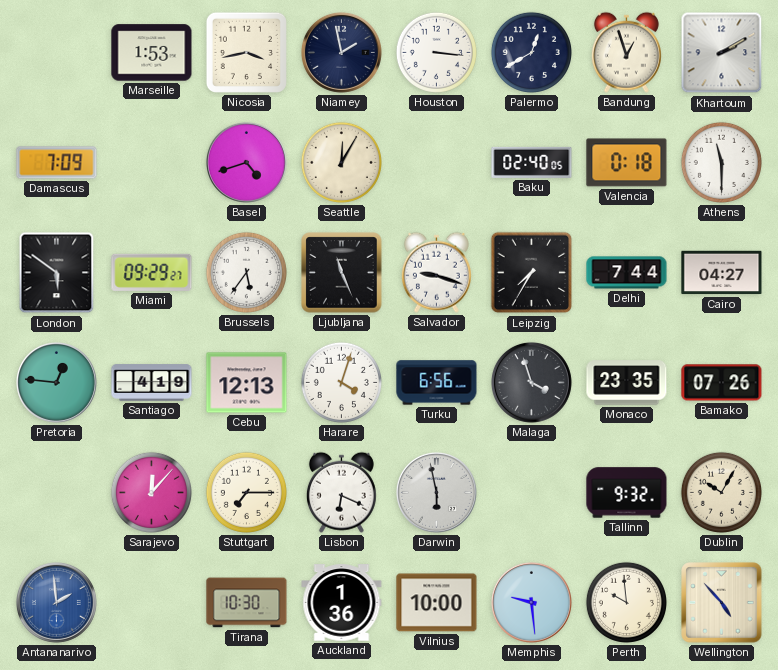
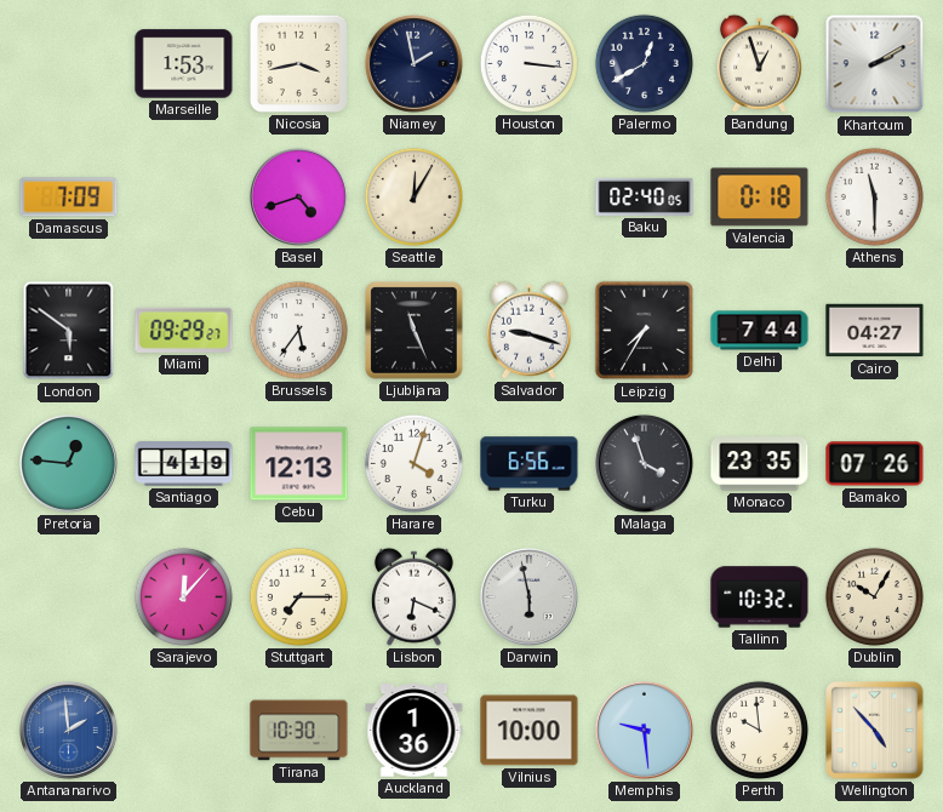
Tallinn: 9:32 -> 10:32
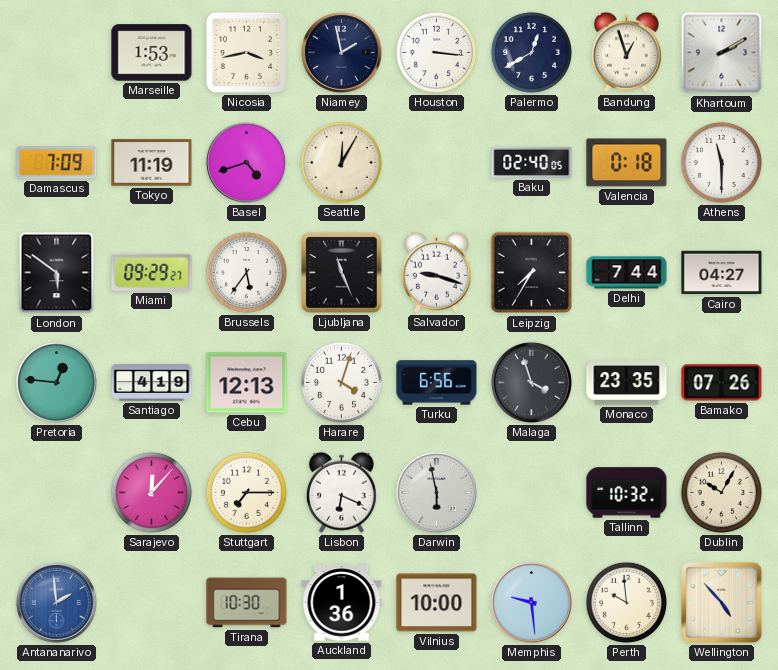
Tokyo: none -> 11:19
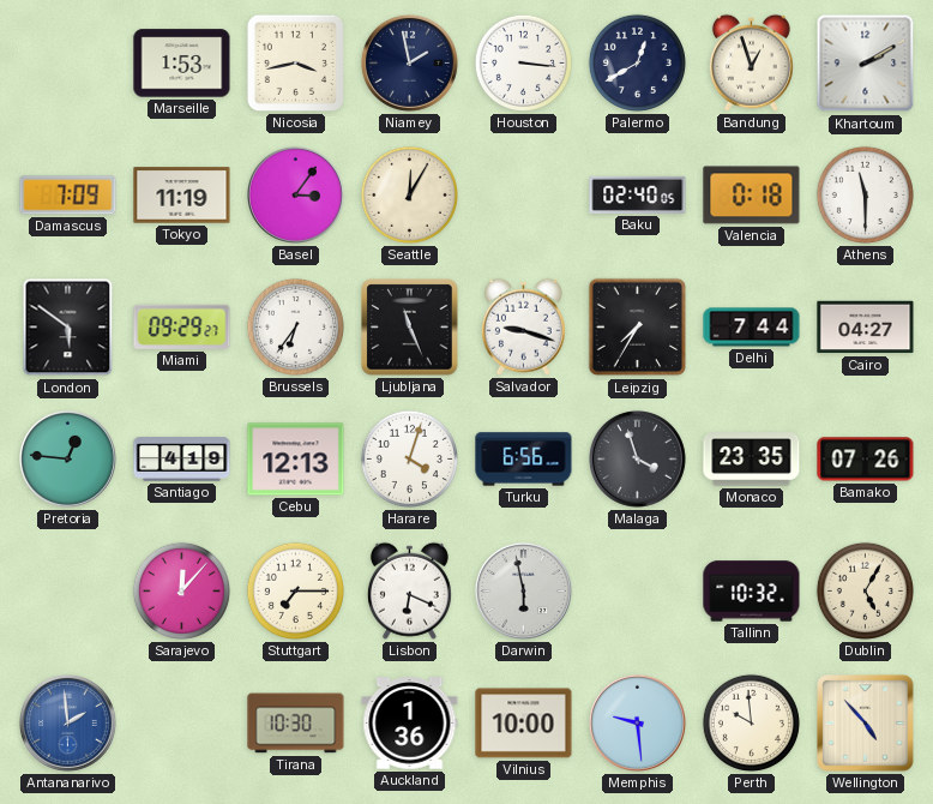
Basel: 4:42 -> 3:06
Brussels: 5:36 -> 6:36
Dublin: 10:05 -> 5:05
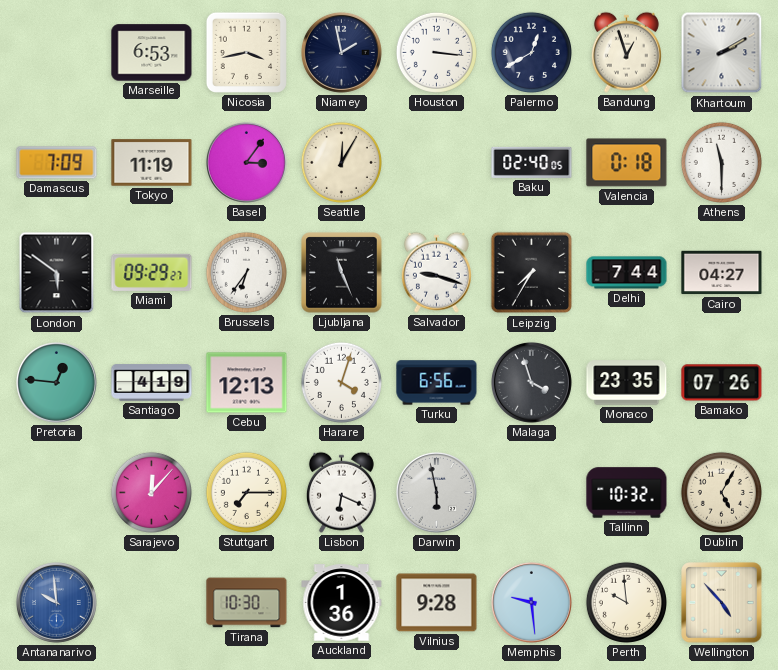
Marseille: 1:53 -> 6:53
Antananarivo: 1:59 -> 9:59
Vilnius: 10:00 -> 9:28
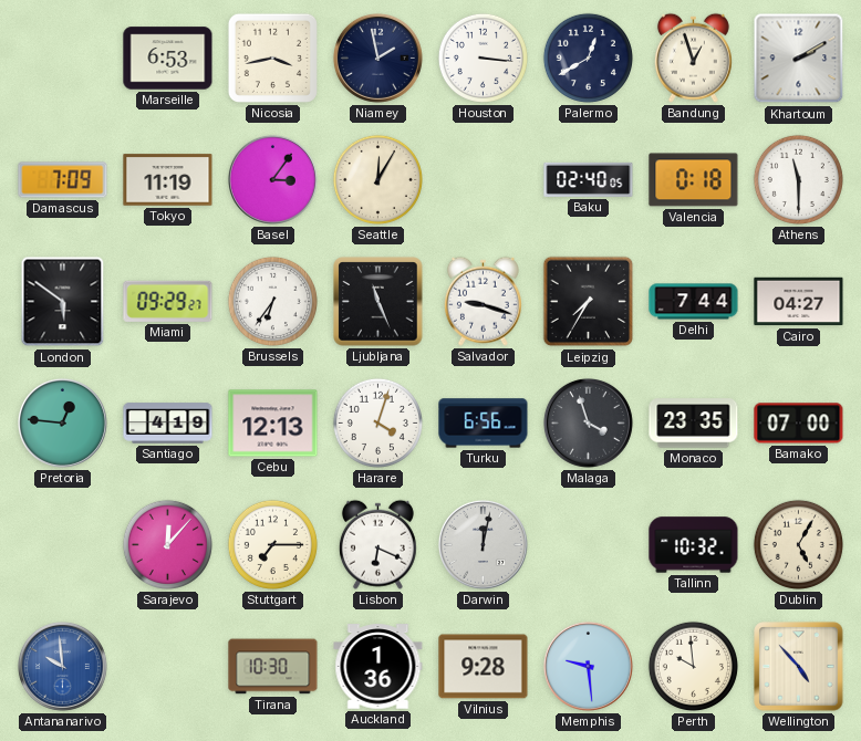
Bamako: 07:26 -> 07:00
Darwin: 5:58 -> 12:02
